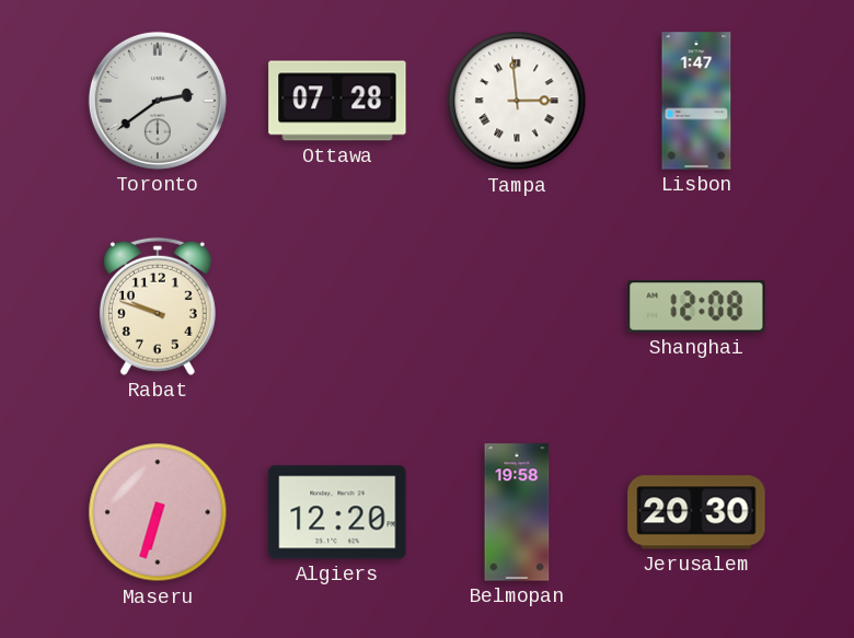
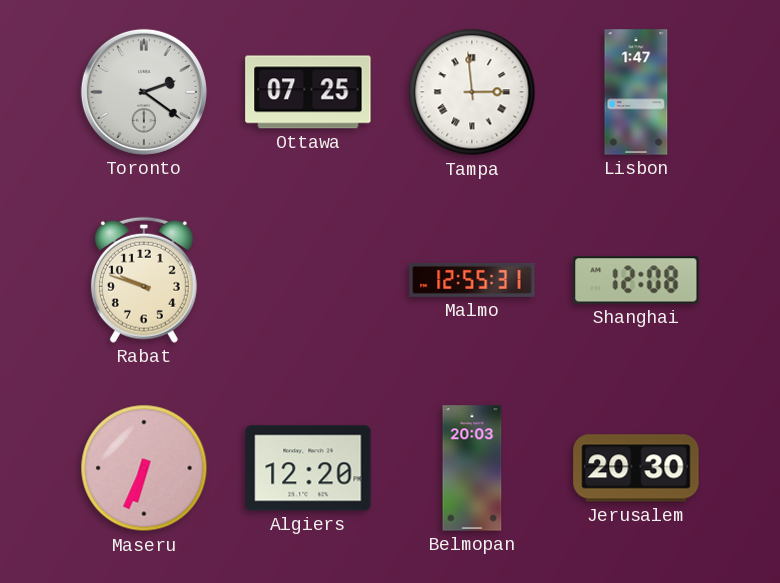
Toronto: 2:39 -> 2:21
Ottawa: 07:28 -> 07:25
Malmo: none -> 12:55
Maseru: 6:33 -> 6:34
Belmopan: 19:58 -> 20:03
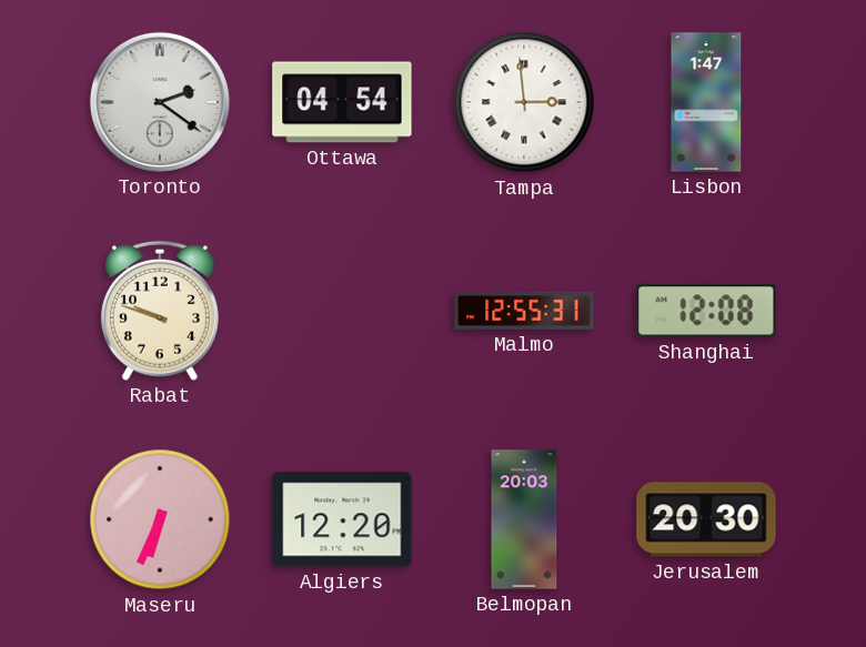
Ottawa: 07:25 -> 04:54
